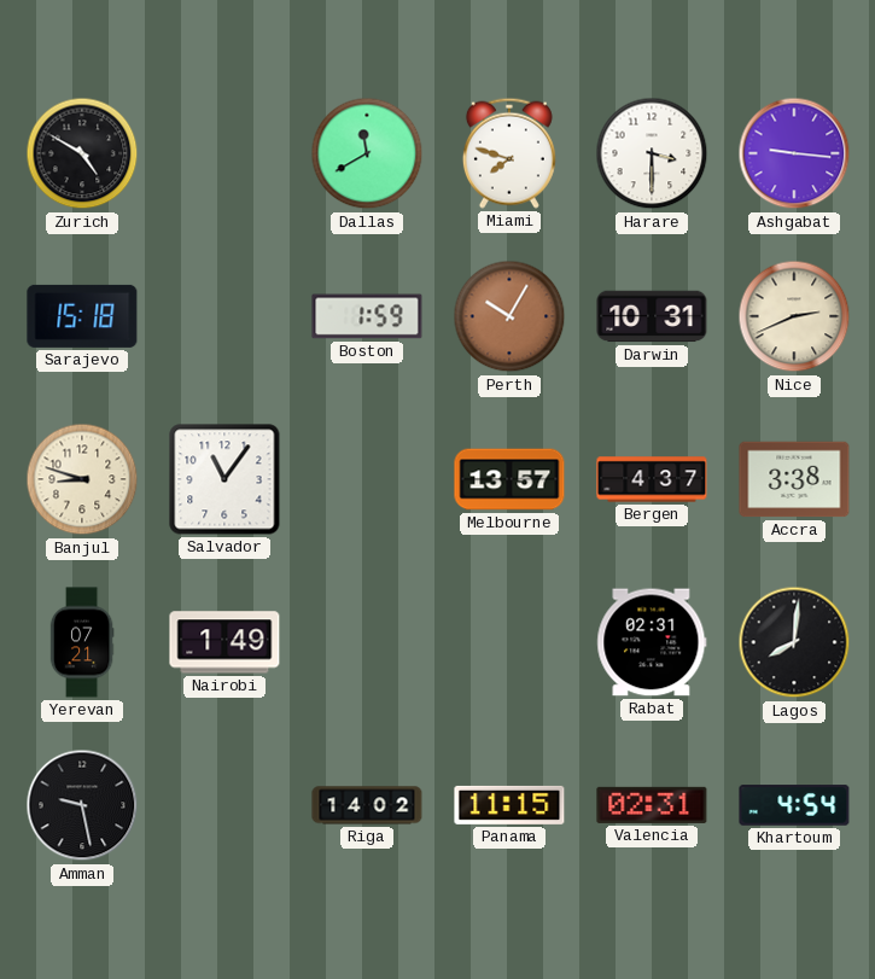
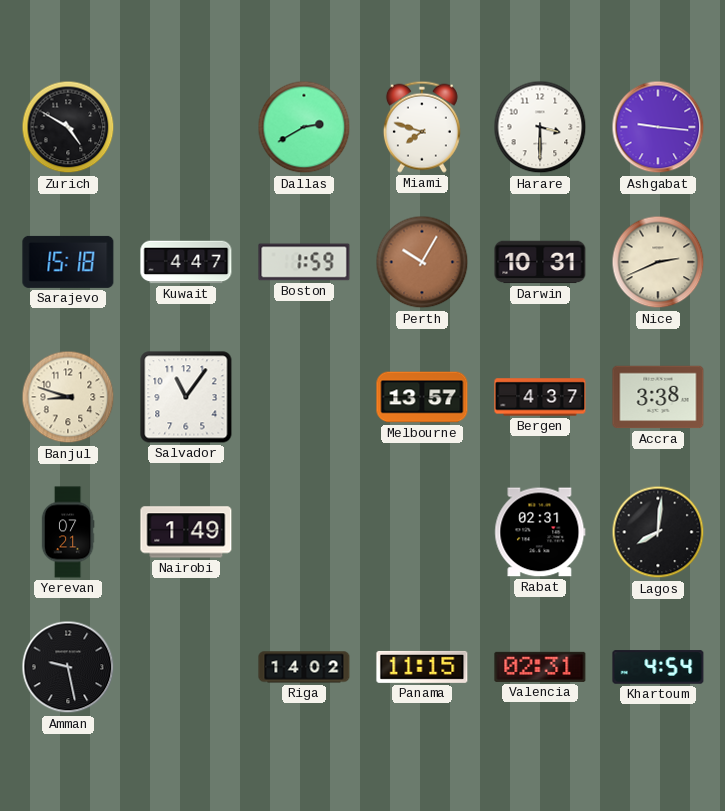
Dallas: 11:40 -> 2:40
Kuwait: none -> 4:47
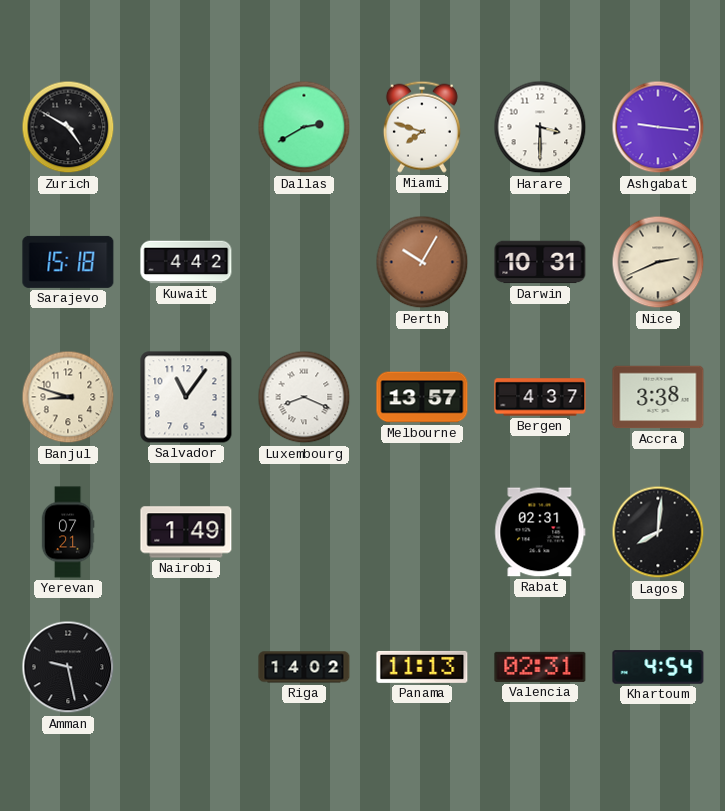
Kuwait: 4:47 -> 4:42
Boston: 1:59 -> none
Luxembourg: none -> 8:19
Panama: 11:15 -> 11:13
